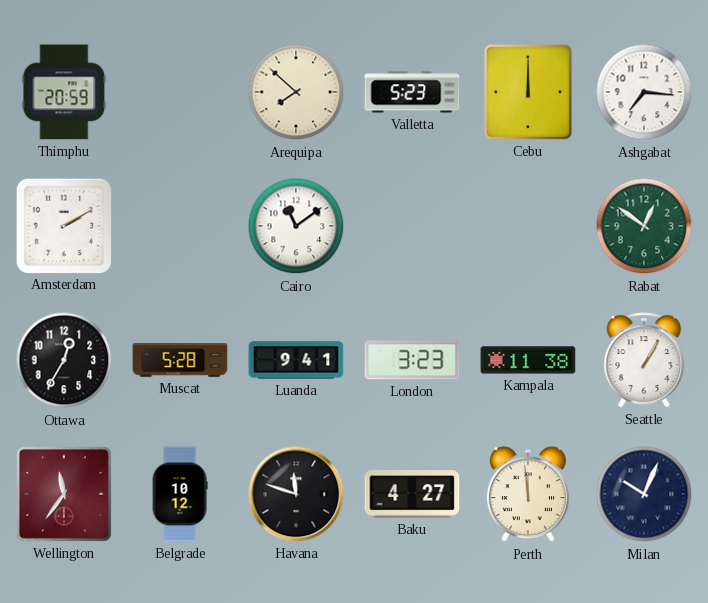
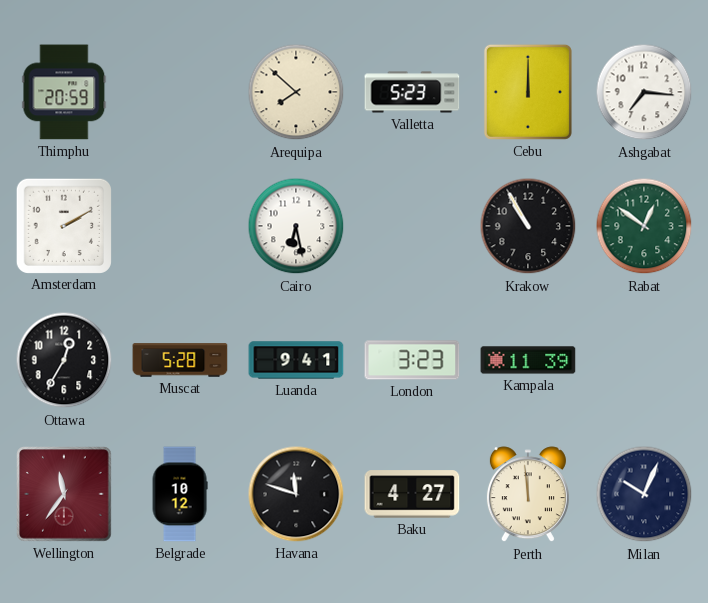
Cairo: 11:09 -> 6:28
Krakow: none -> 10:55
Kampala: 11:38 -> 11:39
Seattle: 1:05 -> none
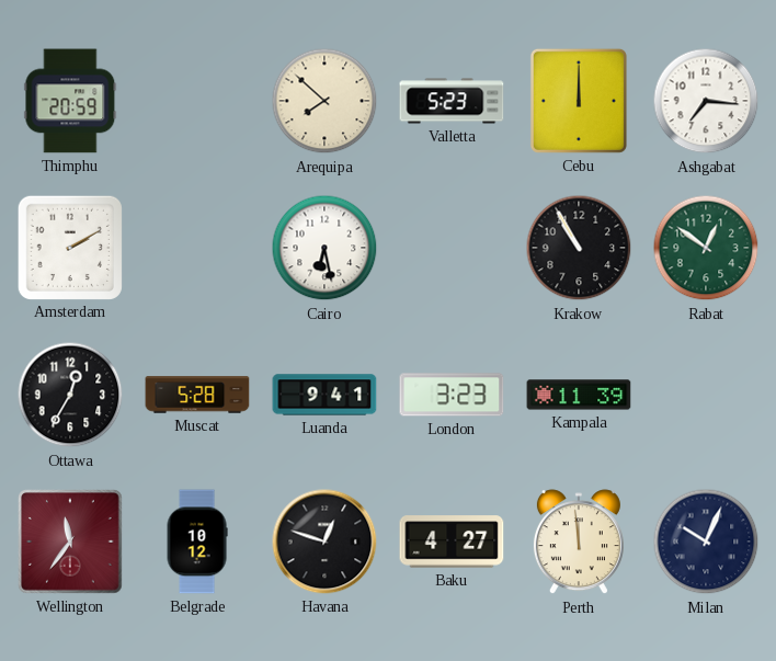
Havana: 11:48 -> 12:48
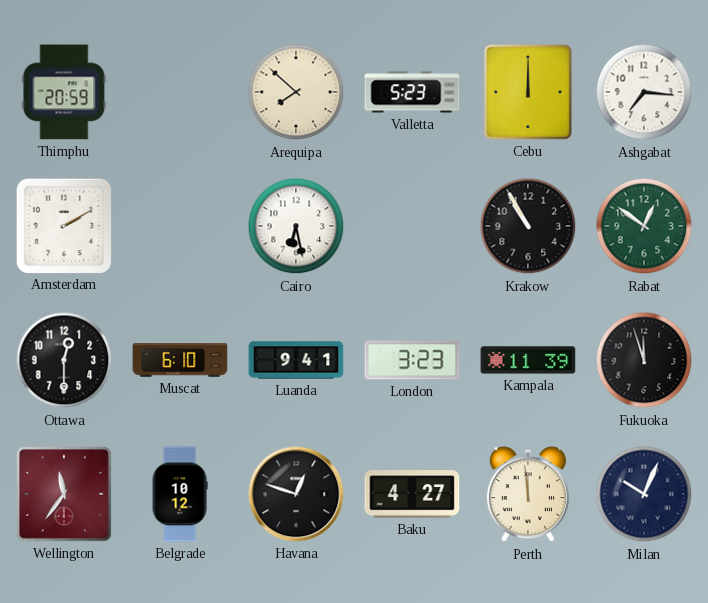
Ottawa: 12:35 -> 12:30
Muscat: 5:28 -> 6:10
Fukuoka: none -> 11:57
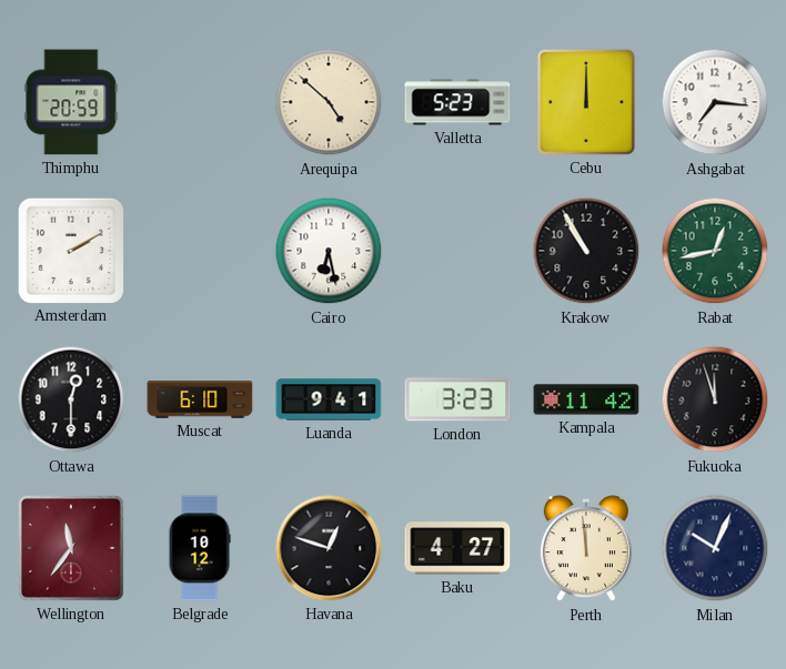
Arequipa: 7:52 -> 4:52
Rabat: 12:51 -> 12:43
Kampala: 11:39 -> 11:42
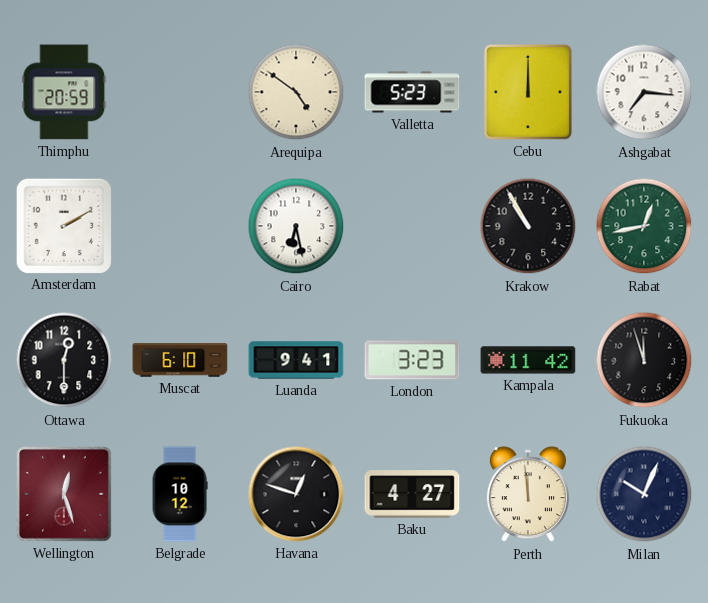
Arequipa: 4:52 -> 4:51
Wellington: 11:36 -> 12:27
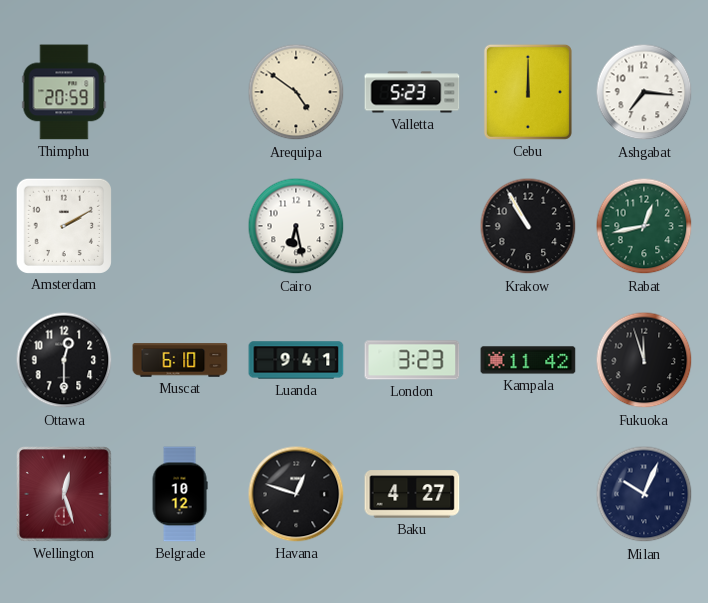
Perth: 11:59 -> none
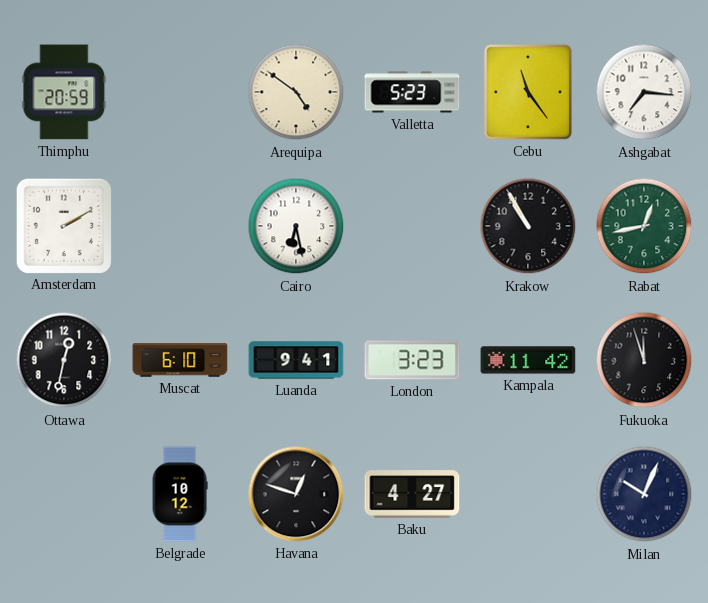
Cebu: 12:00 -> 11:24
Ottawa: 12:30 -> 12:32
Wellington: 12:27 -> none
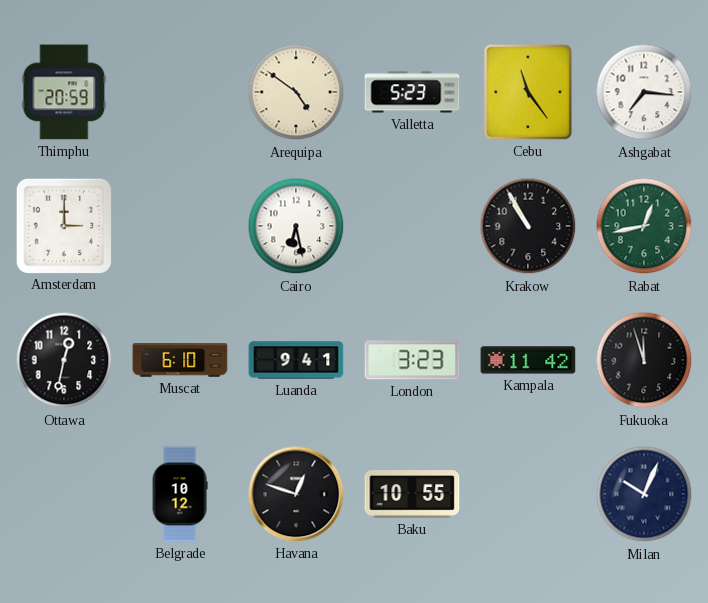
Amsterdam: 2:10 -> 3:00
Baku: 4:27 -> 10:55
